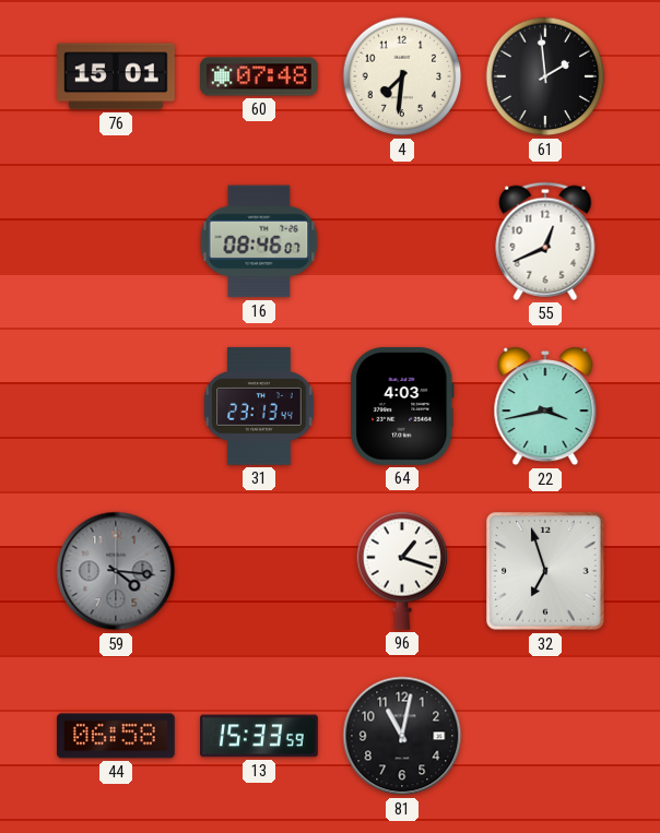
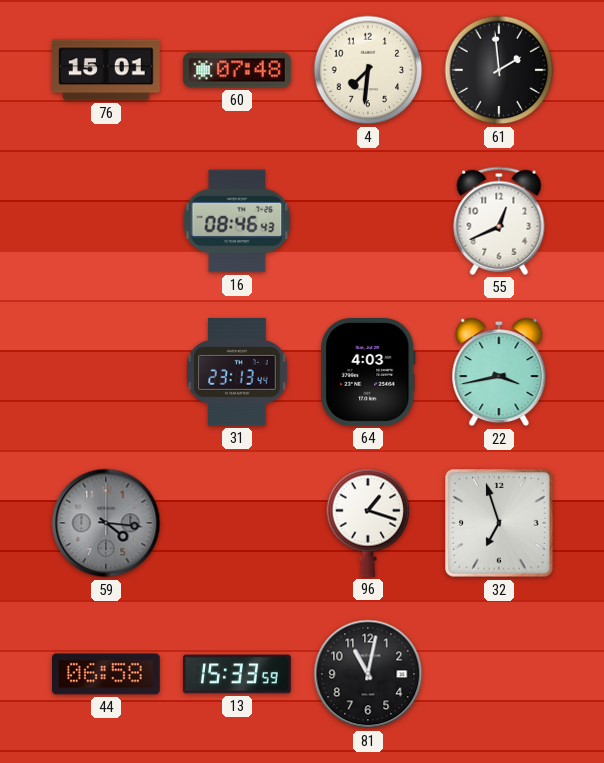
16: 08:46:07 -> 08:46:43
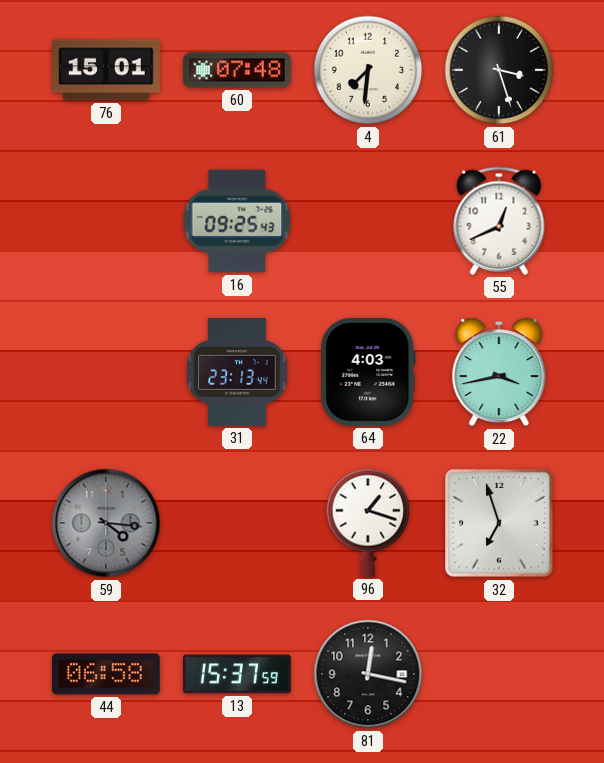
61: 1:59 -> 3:27
16: 08:46 -> 09:25
13: 15:33 -> 15:37
81: 11:02 -> 12:17
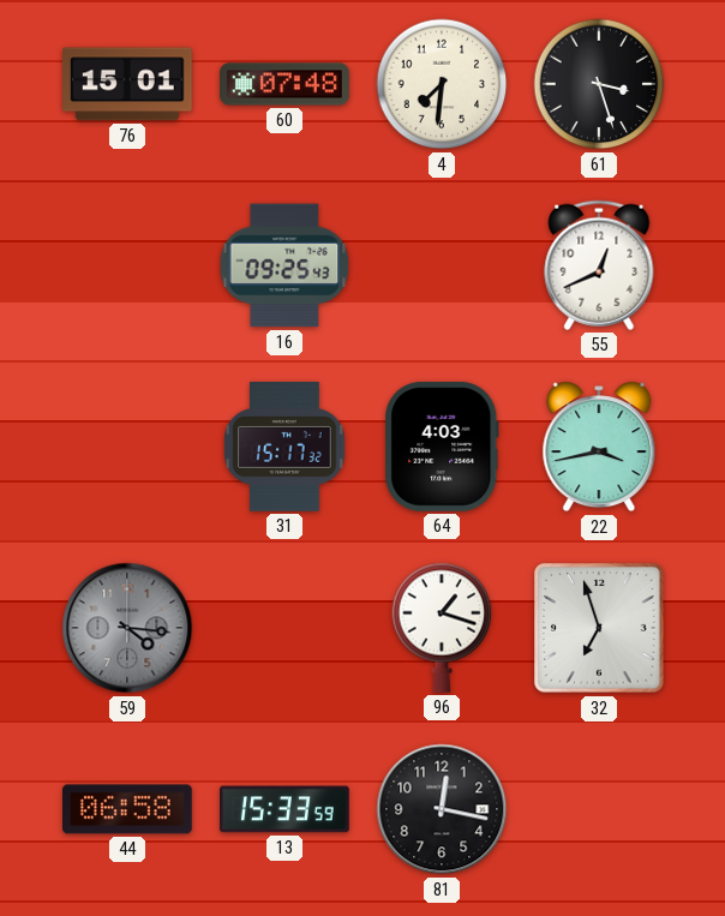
31: 23:13 -> 15:17
13: 15:37 -> 15:33
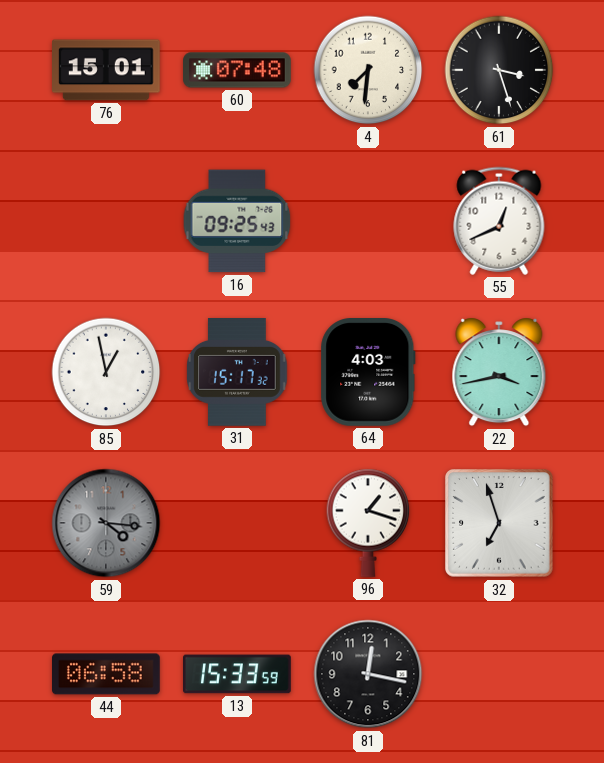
85: none -> 12:58
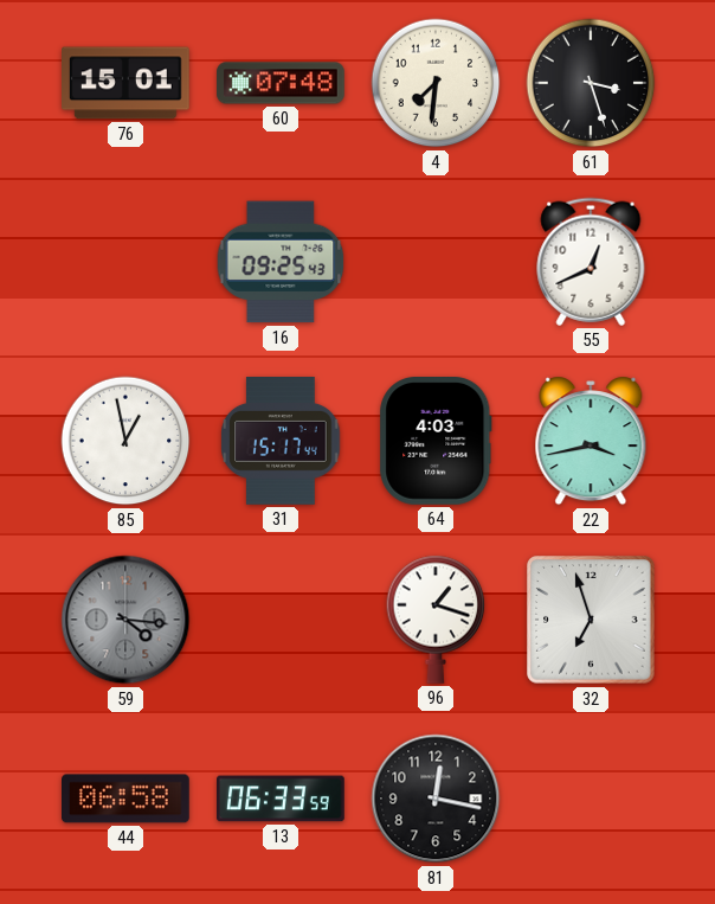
31: 15:17:32 -> 15:17:44
13: 15:33 -> 06:33
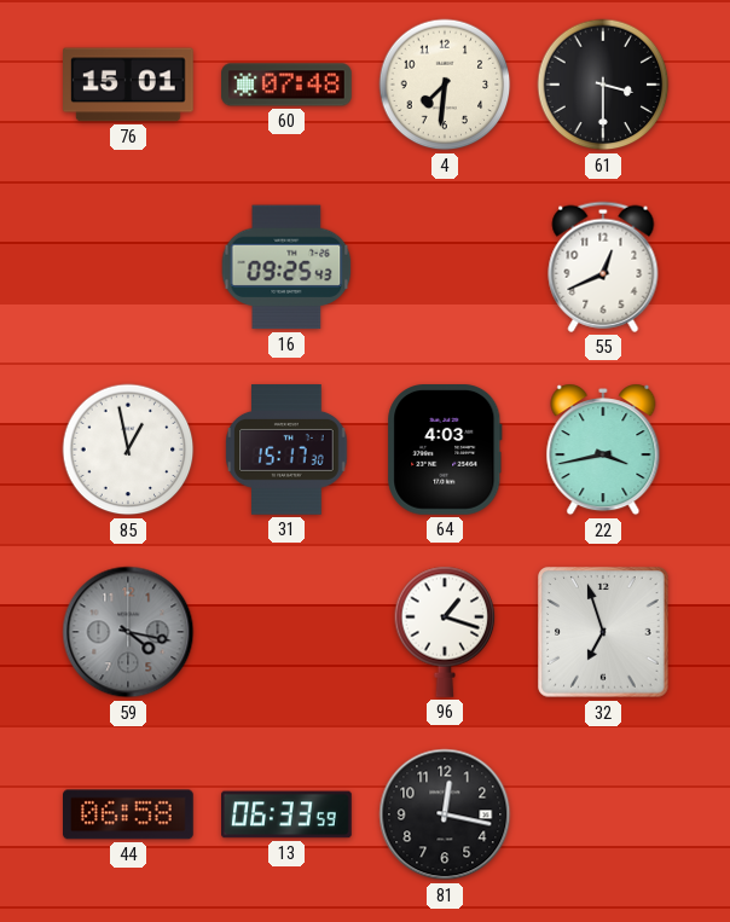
61: 3:27 -> 3:30
31: 15:17:44 -> 15:17:30
59: 4:16 -> 4:17
